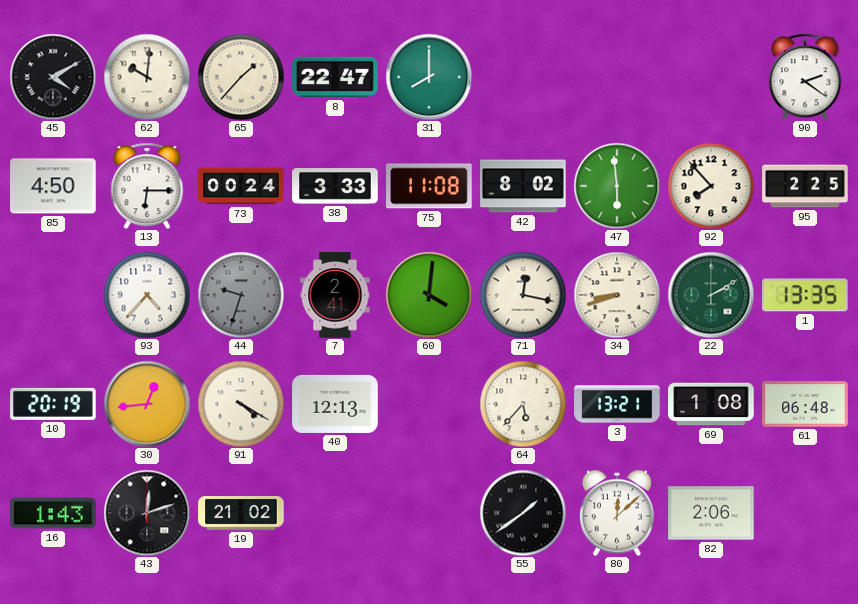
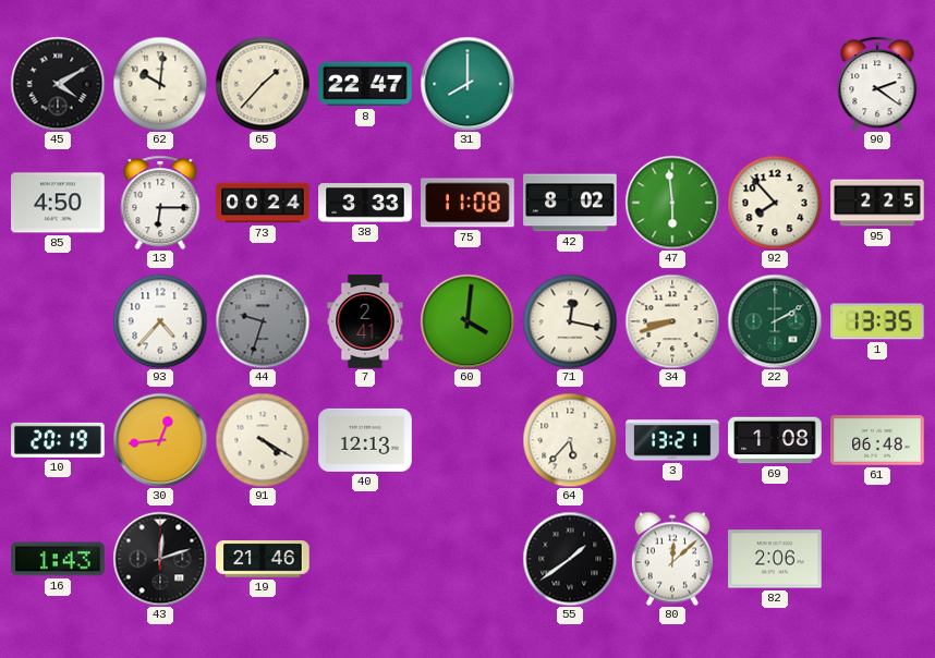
19: 21:02 -> 21:46
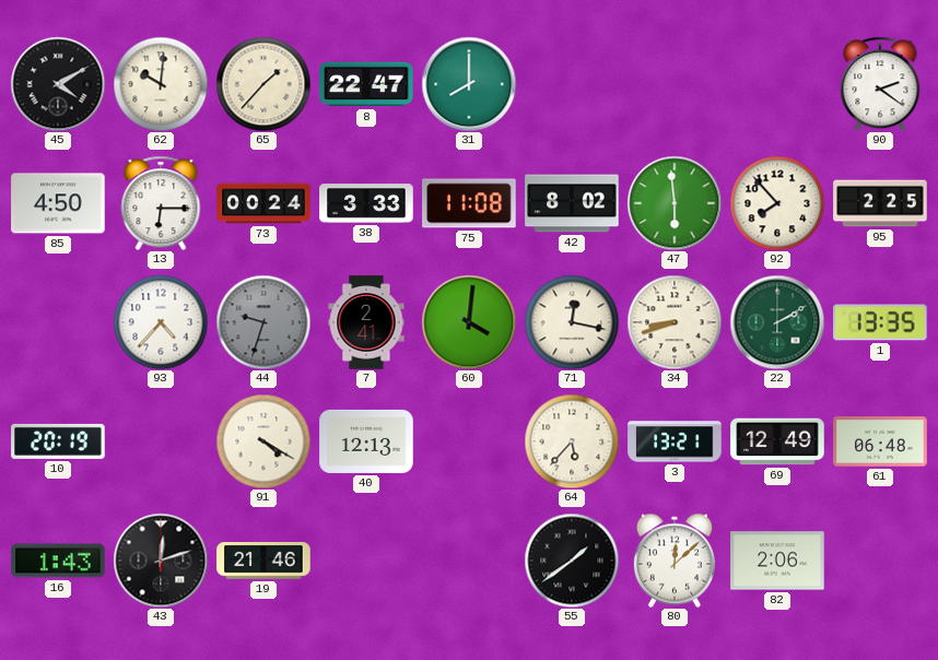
30: 12:44 -> none
69: 1:08 -> 12:49
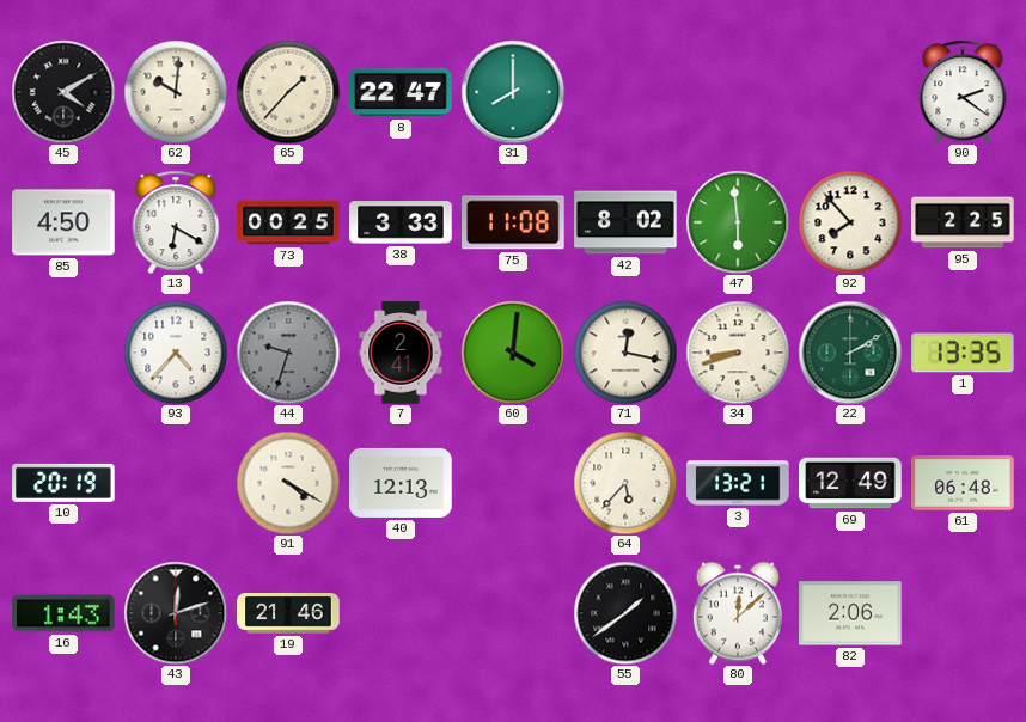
13: 6:15 -> 6:20
73: 00:24 -> 00:25
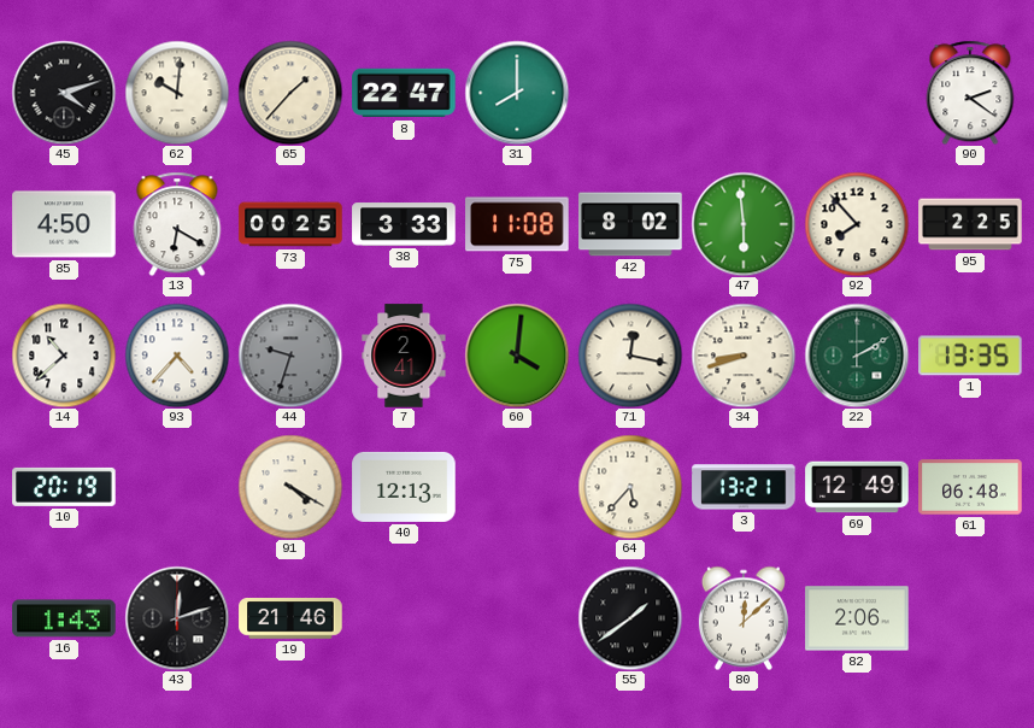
45: 4:10 -> 4:12
14: none -> 10:38
